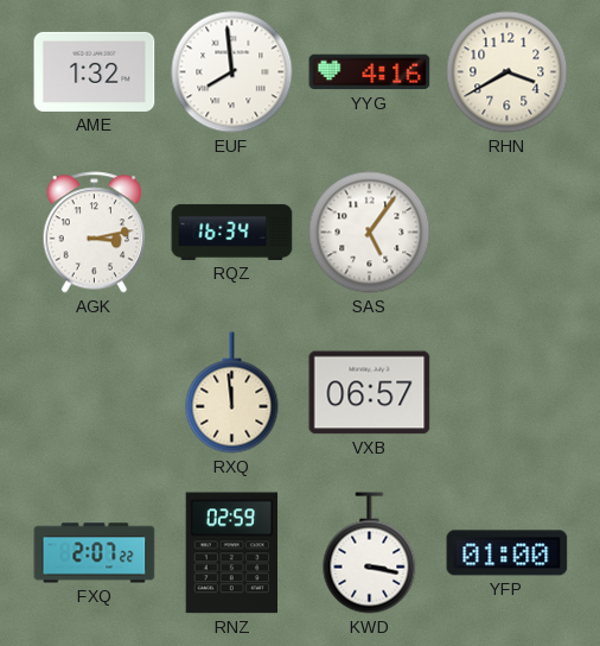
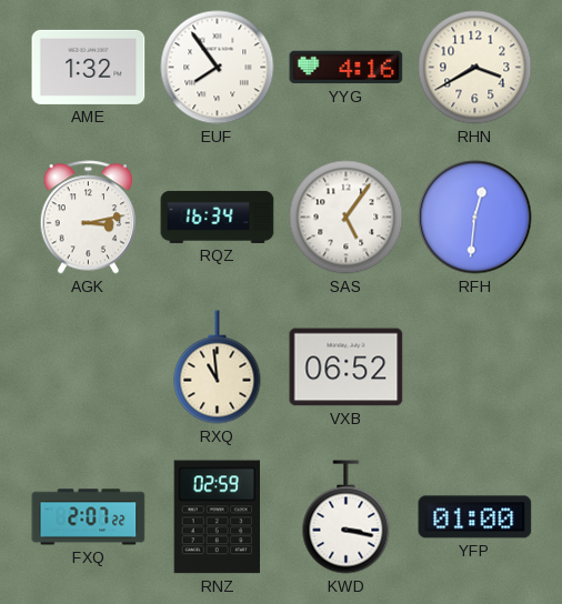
EUF: 7:59 -> 7:54
RFH: none -> 12:31
RXQ: 11:59 -> 10:59
VXB: 06:57 -> 06:52
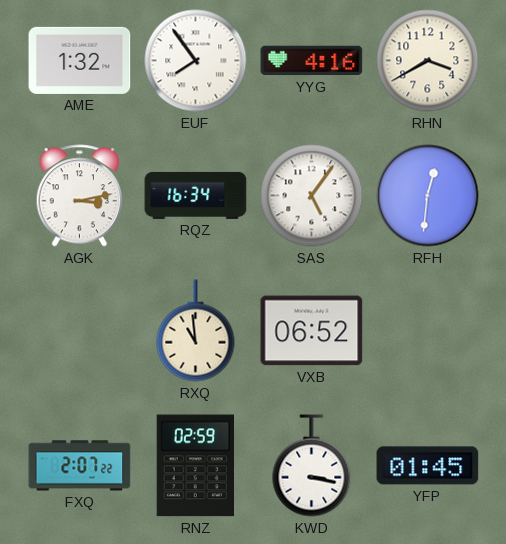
YFP: 01:00 -> 01:45
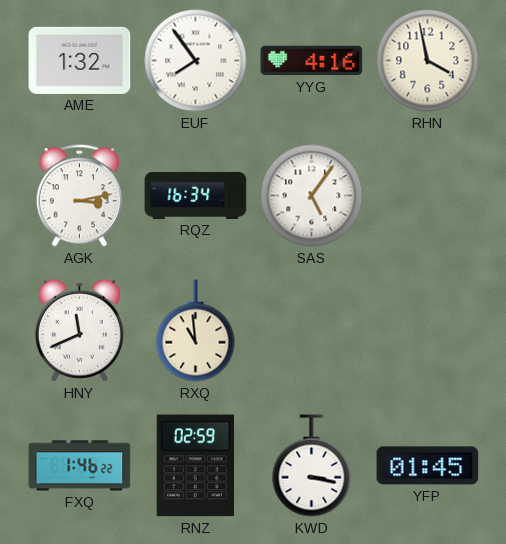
RHN: 3:40 -> 3:58
RFH: 12:31 -> none
HNY: none -> 11:41
VXB: 06:52 -> none
FXQ: 2:07 -> 1:46
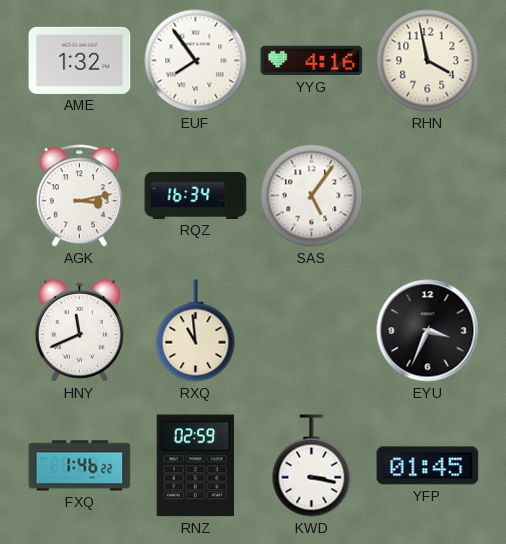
EYU: none -> 3:34
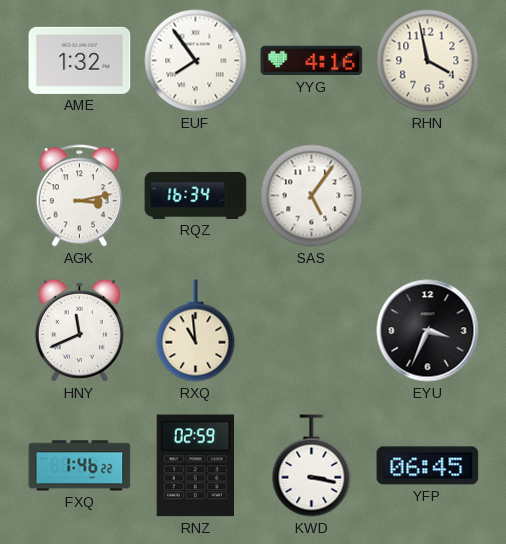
YFP: 01:45 -> 06:45
